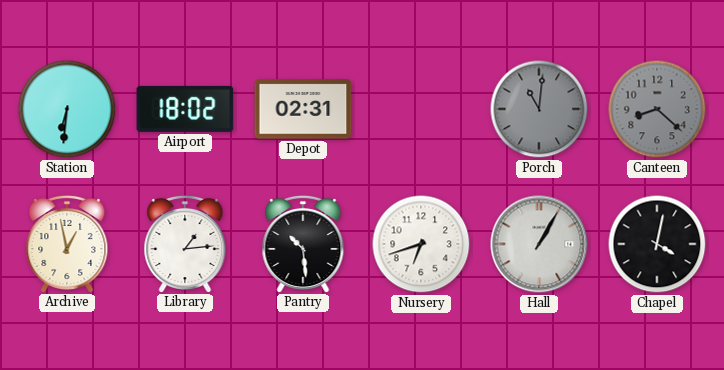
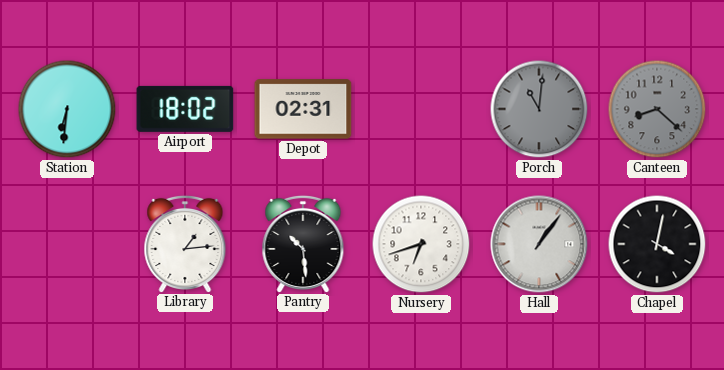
Archive: 12:58 -> none
Hall: 1:05 -> 1:06
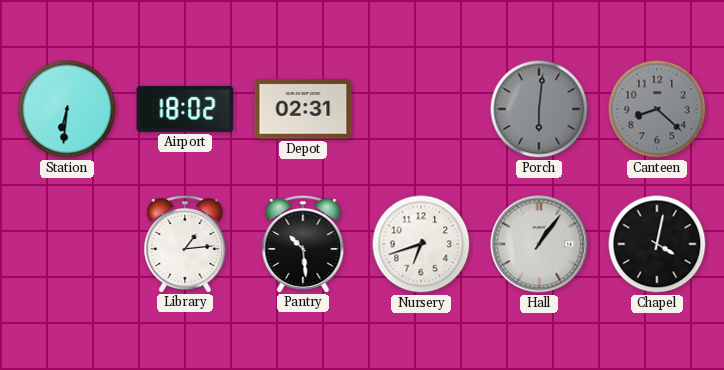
Porch: 11:01 -> 6:01
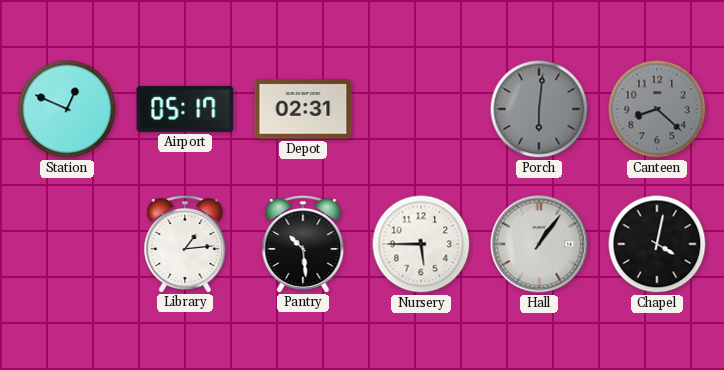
Station: 6:31 -> 12:49
Airport: 18:02 -> 05:17
Nursery: 6:42 -> 5:45
